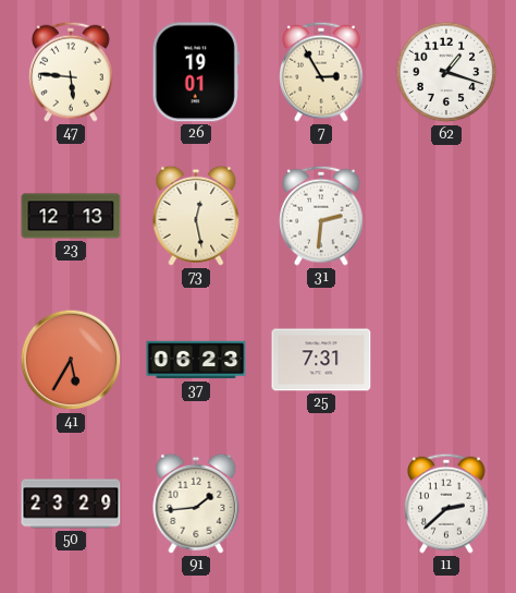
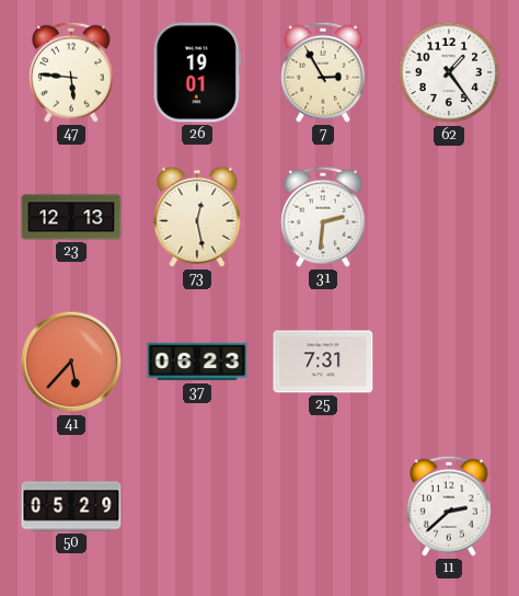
62: 1:18 -> 1:24
41: 5:35 -> 5:37
50: 23:29 -> 05:29
91: 1:44 -> none
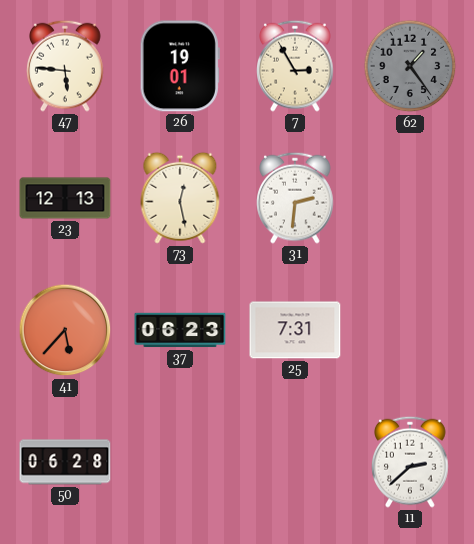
62 dial: white -> grey
50: 05:29 -> 06:28
